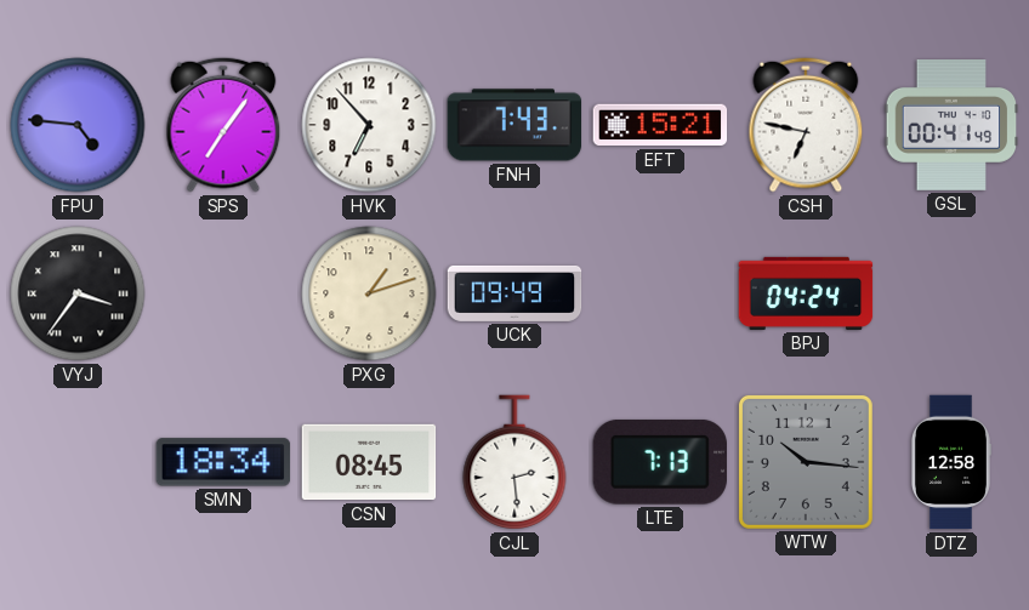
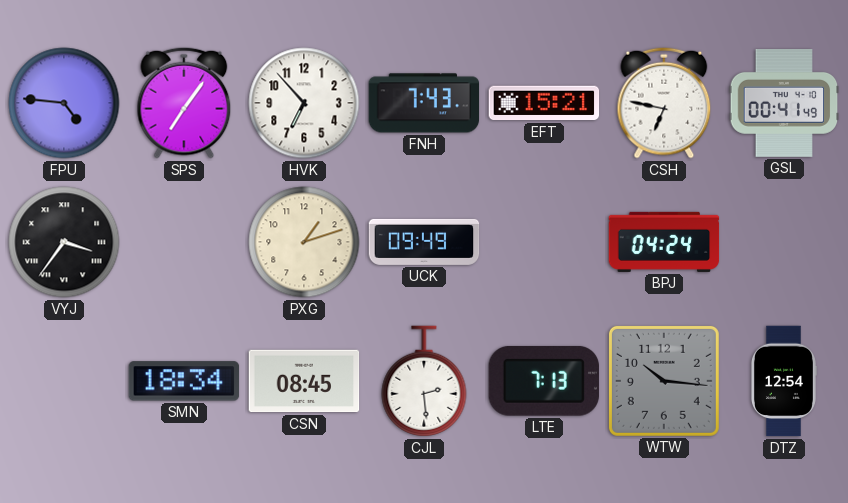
DTZ: 12:58 -> 12:54
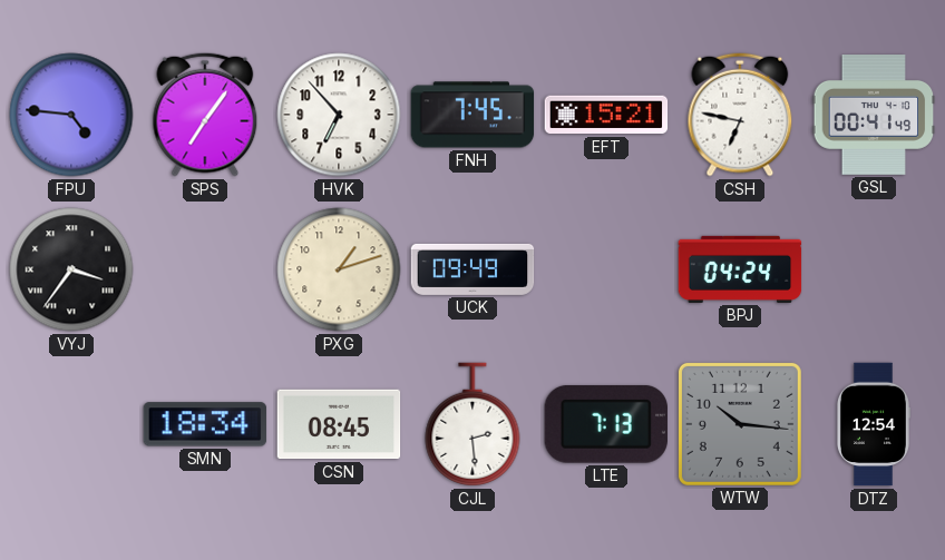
FNH: 7:43 -> 7:45
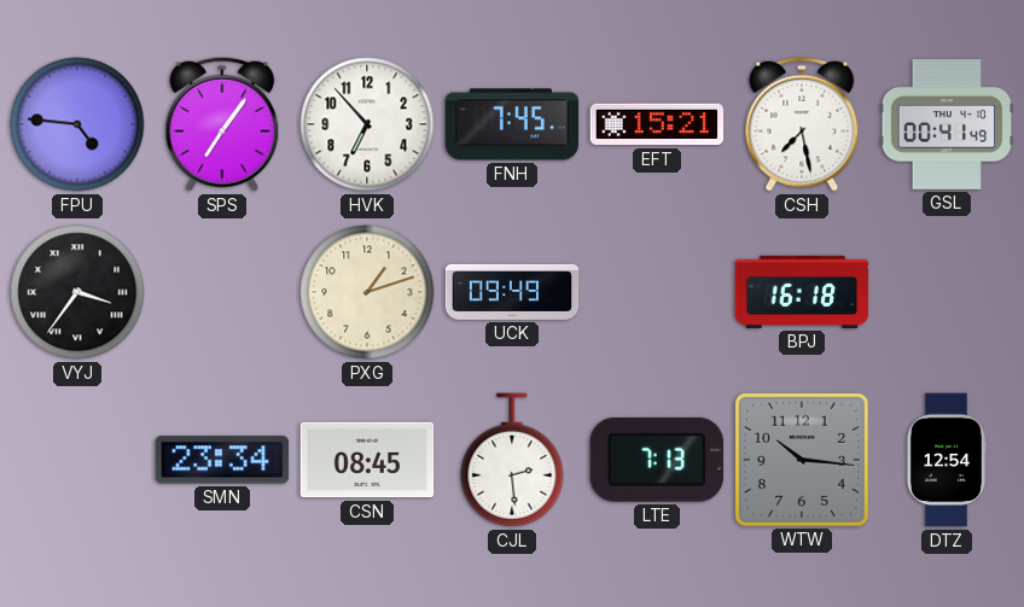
CSH: 6:47 -> 7:28
BPJ: 04:24 -> 16:18
SMN: 18:34 -> 23:34
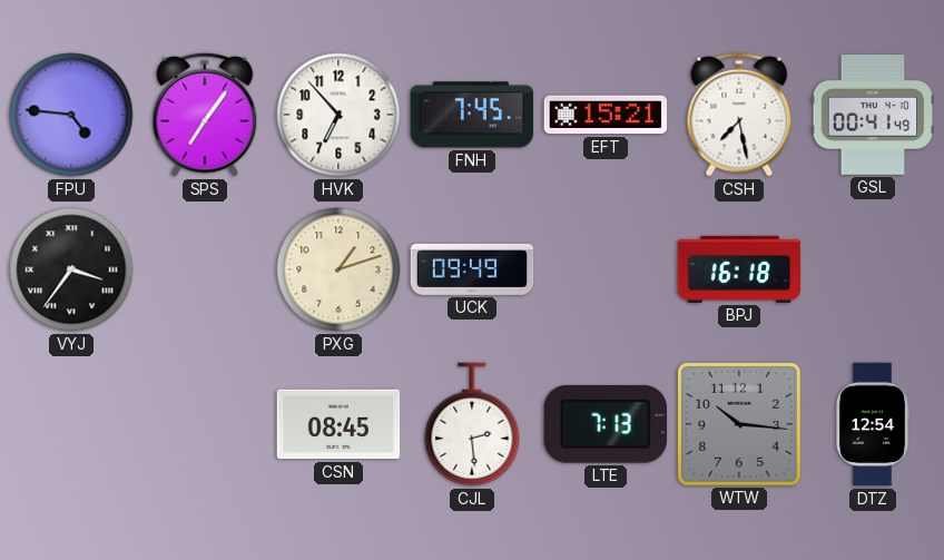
SMN: 23:34 -> none
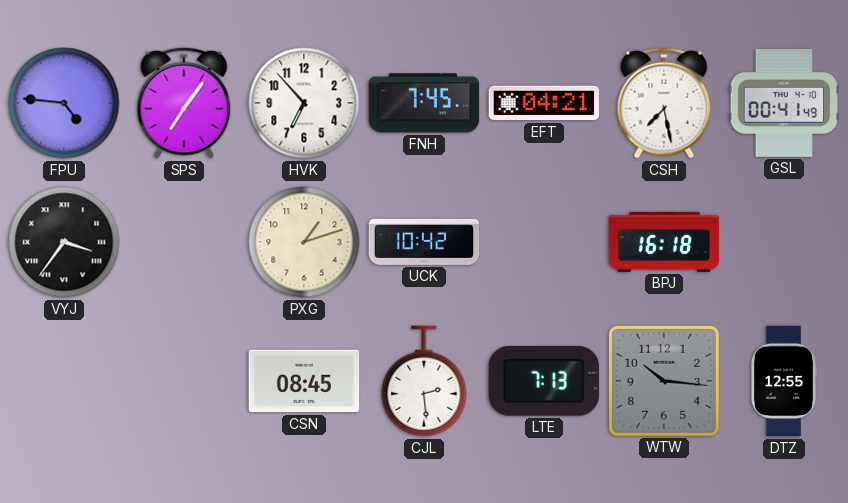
EFT: 15:21 -> 04:21
UCK: 09:49 -> 10:42
DTZ: 12:54 -> 12:55
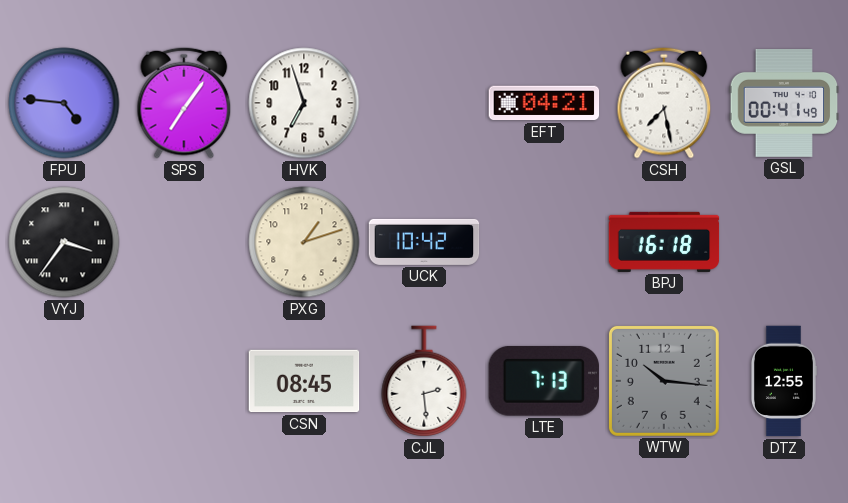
HVK: 6:53 -> 6:57
FNH: 7:45 -> none
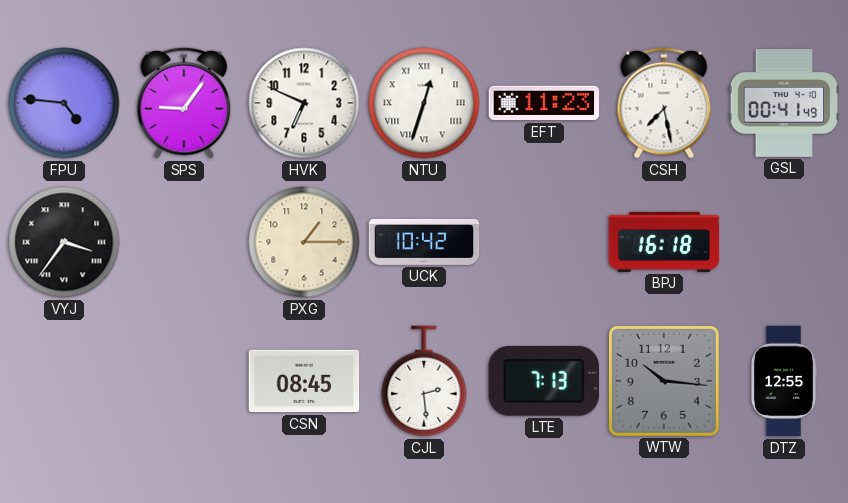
SPS: 7:06 -> 9:06
HVK: 6:57 -> 6:49
NTU: none -> 12:33
EFT: 04:21 -> 11:23
PXG: 1:12 -> 1:15
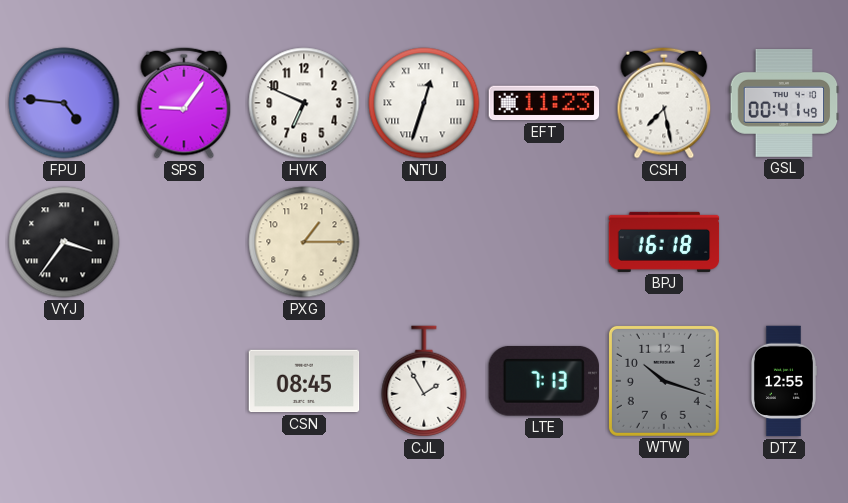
UCK: 10:42 -> none
CJL: 2:29 -> 1:55
WTW: 10:16 -> 10:18
